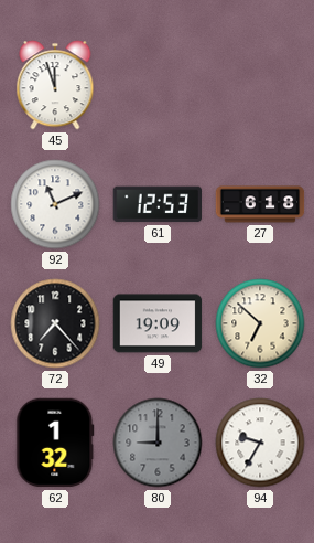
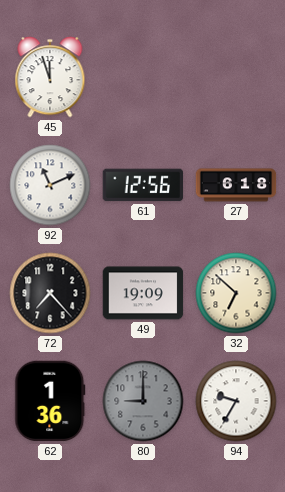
61: 12:53 -> 12:56
62: 1:32 -> 1:36
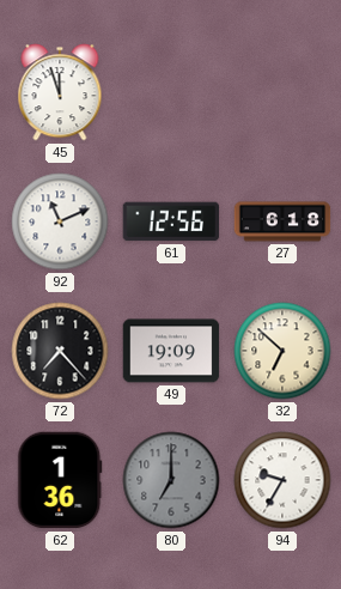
80: 9:00 -> 7:00
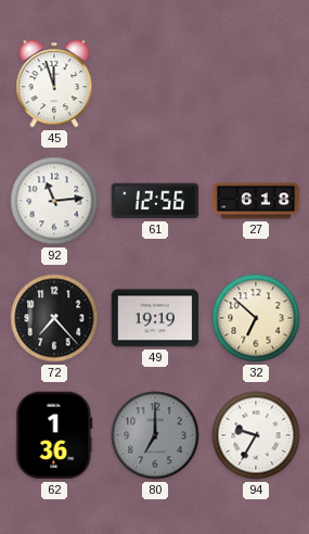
92: 11:11 -> 11:14
49: 19:09 -> 19:19
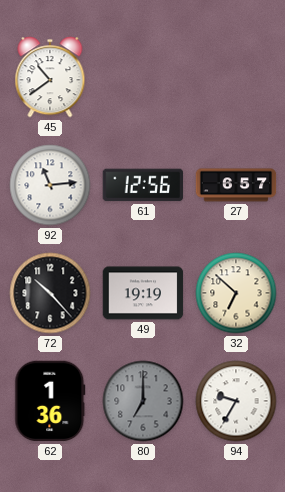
45: 11:57 -> 10:39
27: 6:18 -> 6:57
72: 7:23 -> 10:23
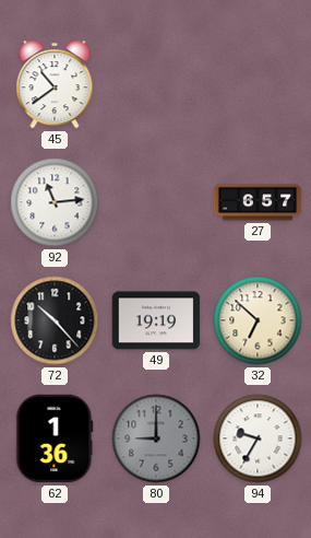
61: 12:56 -> none
80: 7:00 -> 9:00
